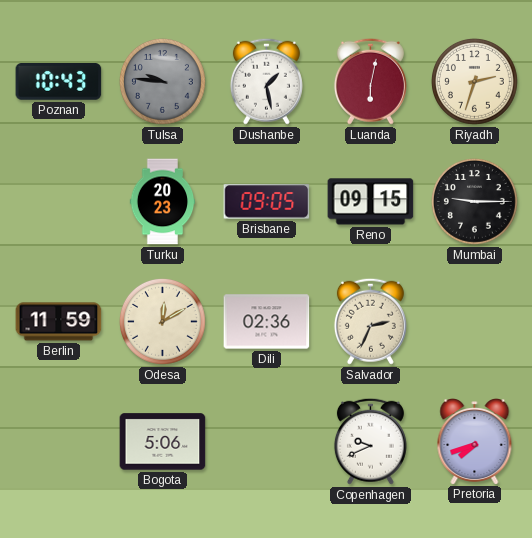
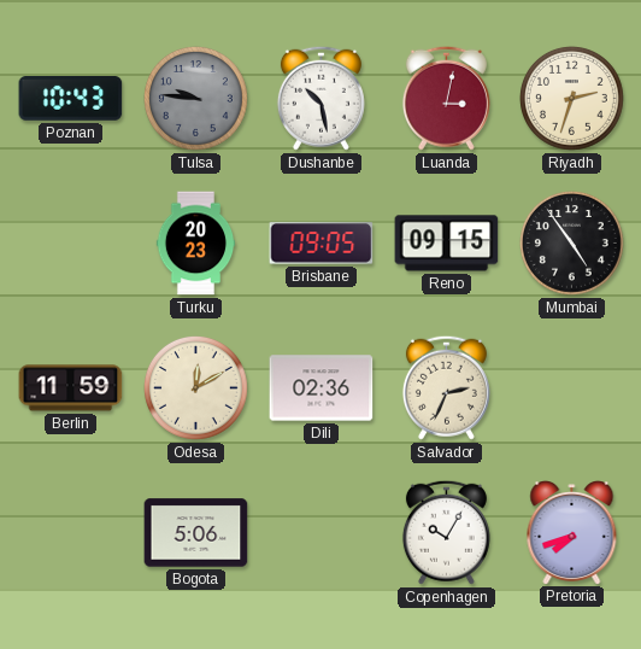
Dushanbe: 1:28 -> 10:28
Luanda: 6:02 -> 3:02
Mumbai: 9:15 -> 4:54
Copenhagen: 9:41 -> 10:05
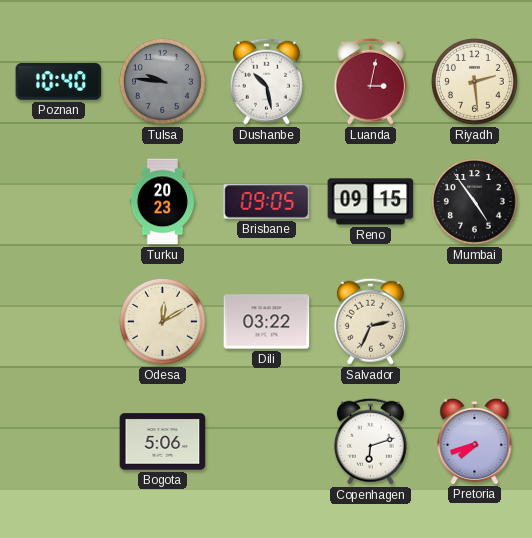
Poznan: 10:43 -> 10:40
Riyadh: 2:33 -> 2:29
Berlin: 11:59 -> none
Dili: 02:36 -> 03:22
Copenhagen: 10:05 -> 6:12
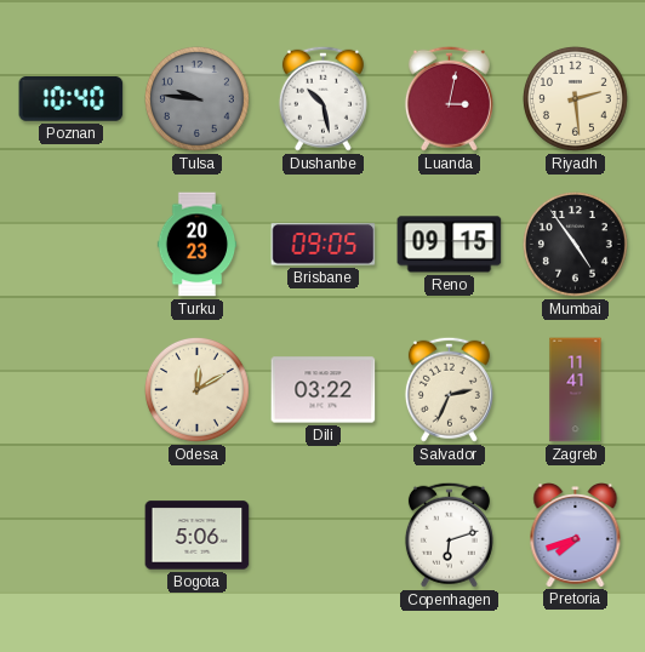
Zagreb: none -> 11:41
